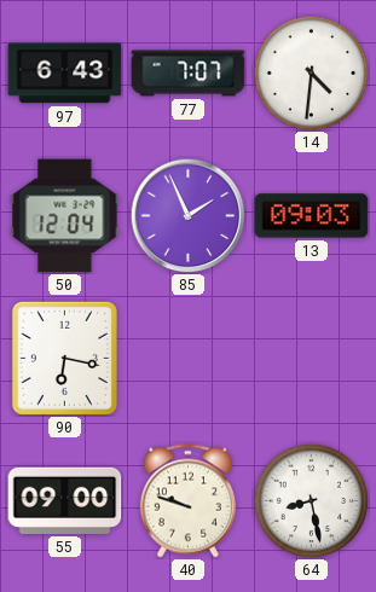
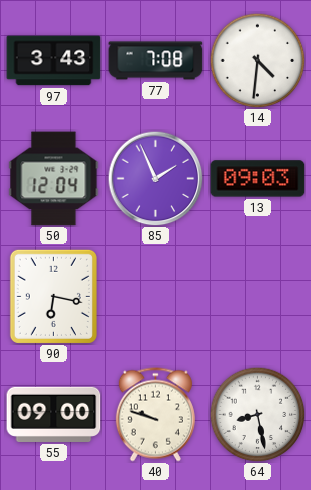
97: 6:43 -> 3:43
77: 7:07 -> 7:08
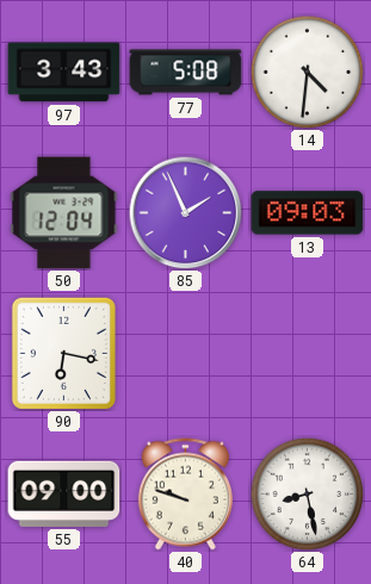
77: 7:08 -> 5:08
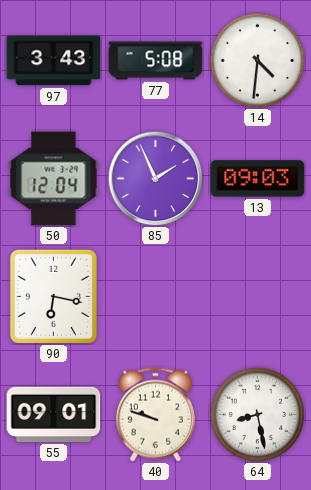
55: 09:00 -> 09:01
